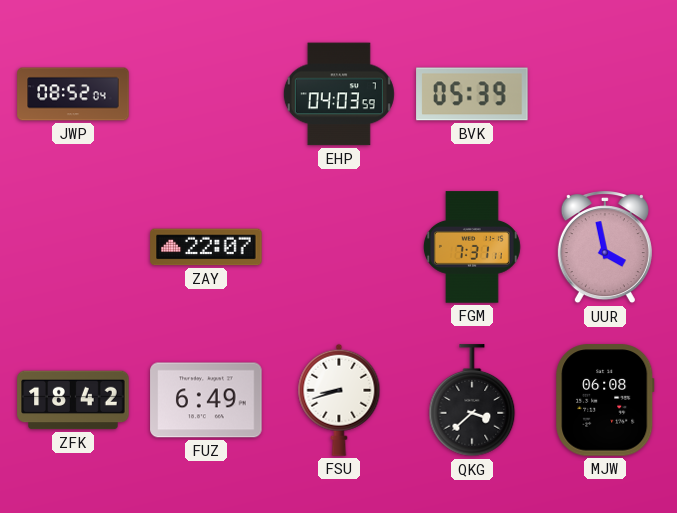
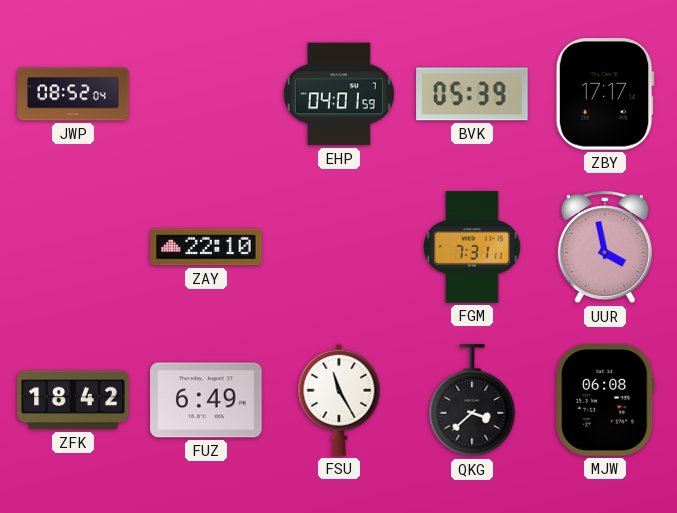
EHP: 04:03 -> 04:01
ZBY: none -> 17:17
ZAY: 22:07 -> 22:10
FSU: 8:42 -> 11:25
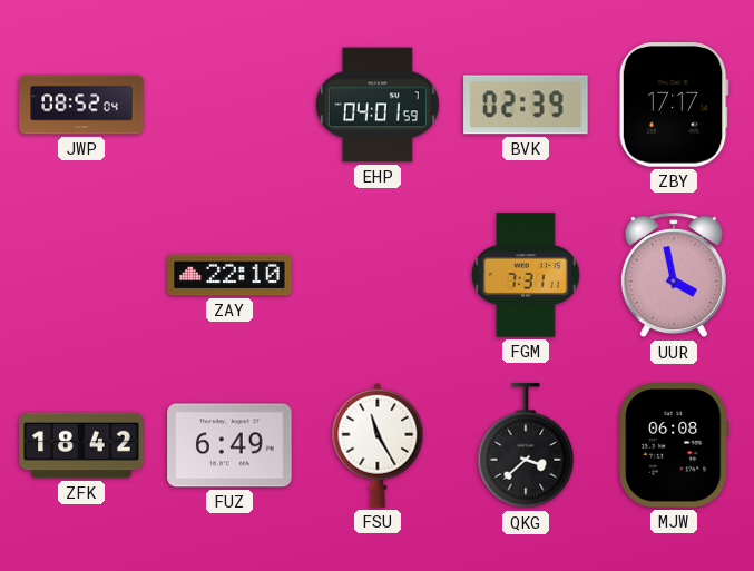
BVK: 05:39 -> 02:39
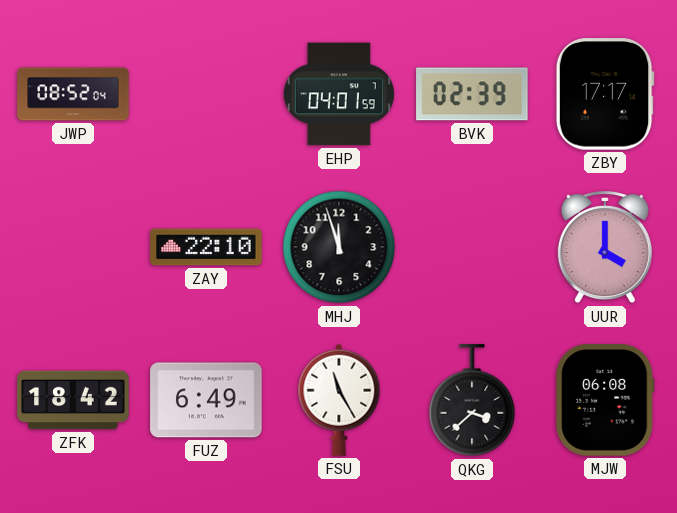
MHJ: none -> 11:57
FGM: 7:31 -> none
UUR: 3:58 -> 4:00
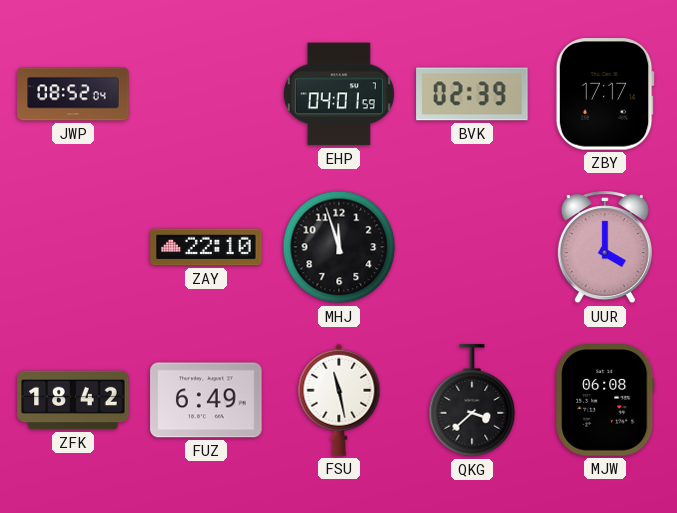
FSU: 11:25 -> 11:28
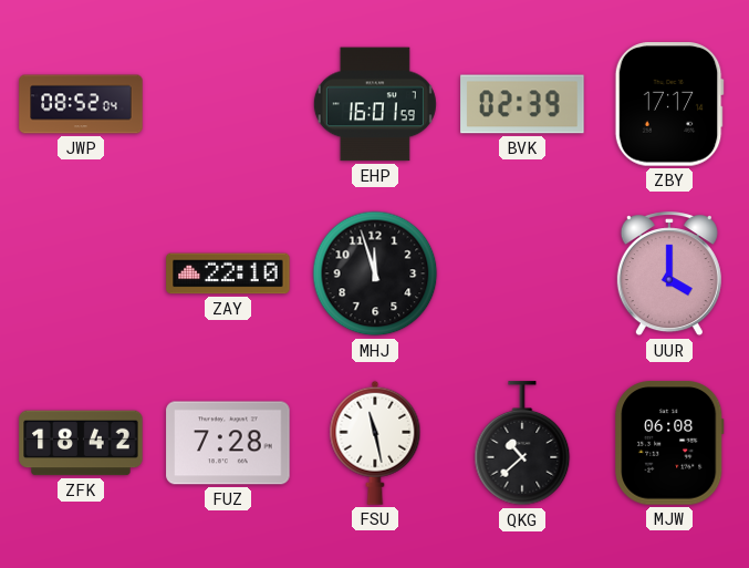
EHP: 04:01 -> 16:01
FUZ: 6:49 -> 7:28
QKG: 3:38 -> 10:38
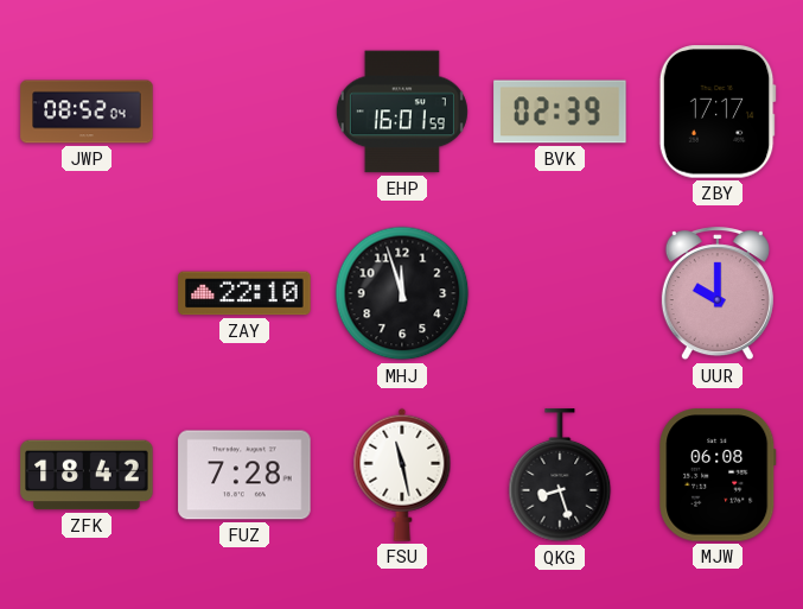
UUR: 4:00 -> 10:00
QKG: 10:38 -> 8:27
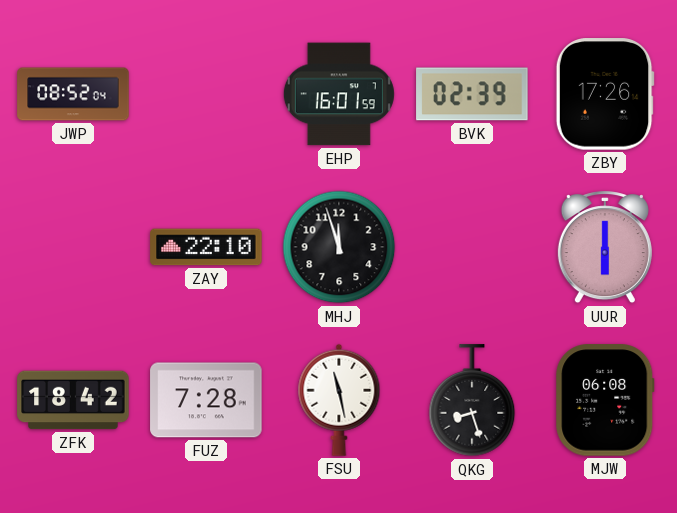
ZBY: 17:17 -> 17:26
UUR: 10:00 -> 6:00
